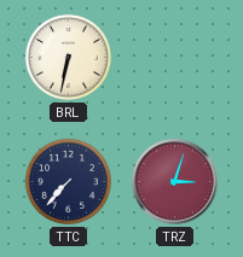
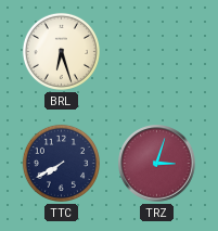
BRL: 6:32 -> 6:27
TTC: 7:37 -> 7:40
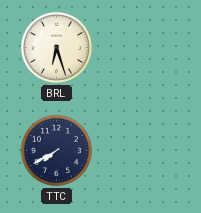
TRZ: 3:03 -> none
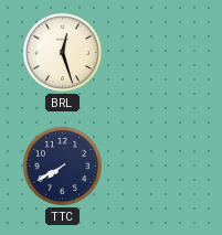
BRL: 6:27 -> 12:27
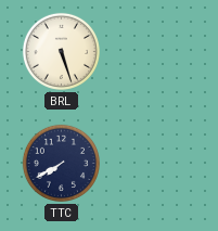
BRL: 12:27 -> 5:27
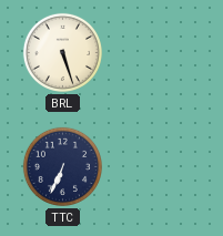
TTC: 7:40 -> 6:34
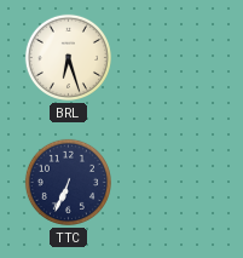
BRL: 5:27 -> 6:27
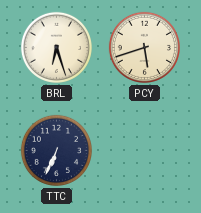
PCY: none -> 5:42
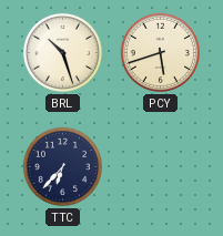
BRL: 6:27 -> 10:27
TTC: 6:34 -> 6:37
